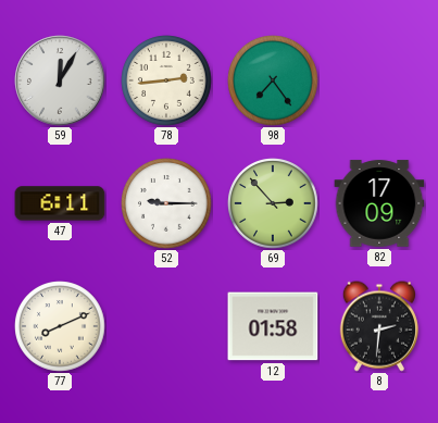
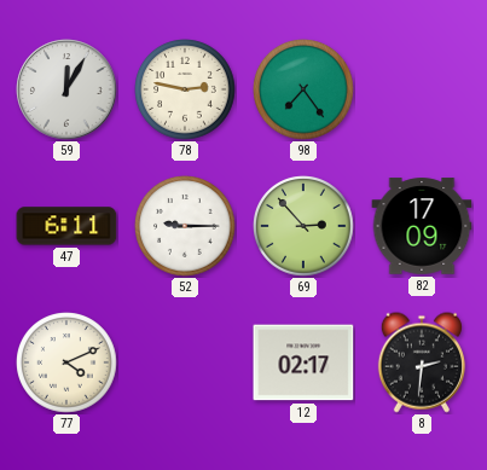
78: 2:44 -> 2:47
77: 8:11 -> 4:11
12: 01:58 -> 02:17
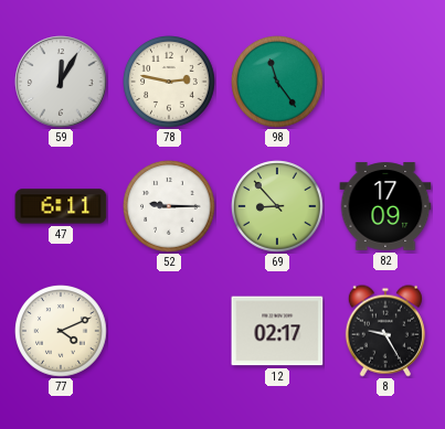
98: 7:24 -> 11:24
69: 2:53 -> 8:53
8: 2:31 -> 9:25
